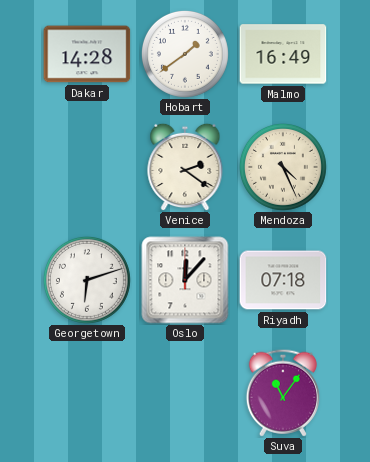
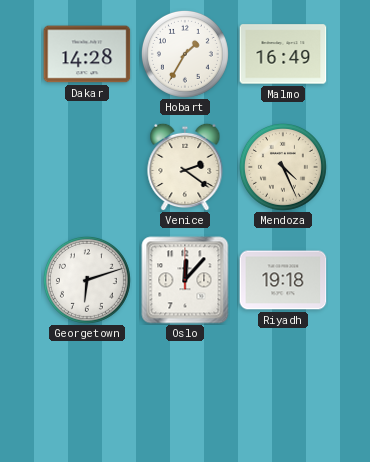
Hobart: 1:39 -> 1:35
Riyadh: 07:18 -> 19:18
Suva: 11:06 -> none
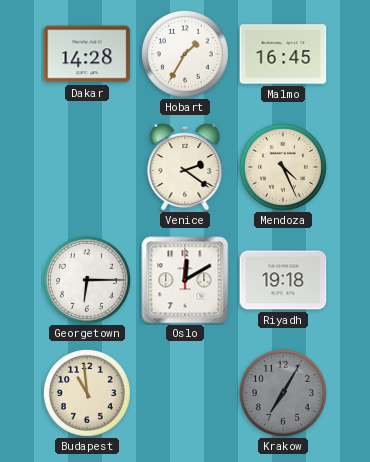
Malmo: 16:49 -> 16:45
Georgetown: 6:12 -> 6:15
Oslo: 12:07 -> 12:10
Budapest: none -> 10:59
Krakow: none -> 7:05
